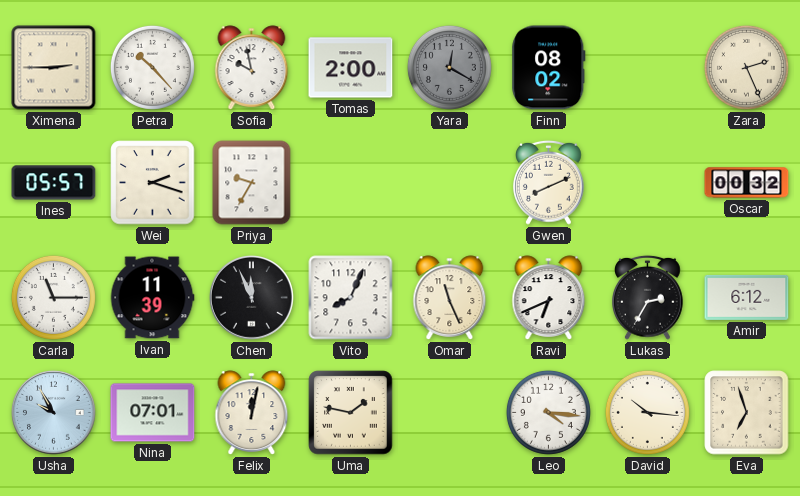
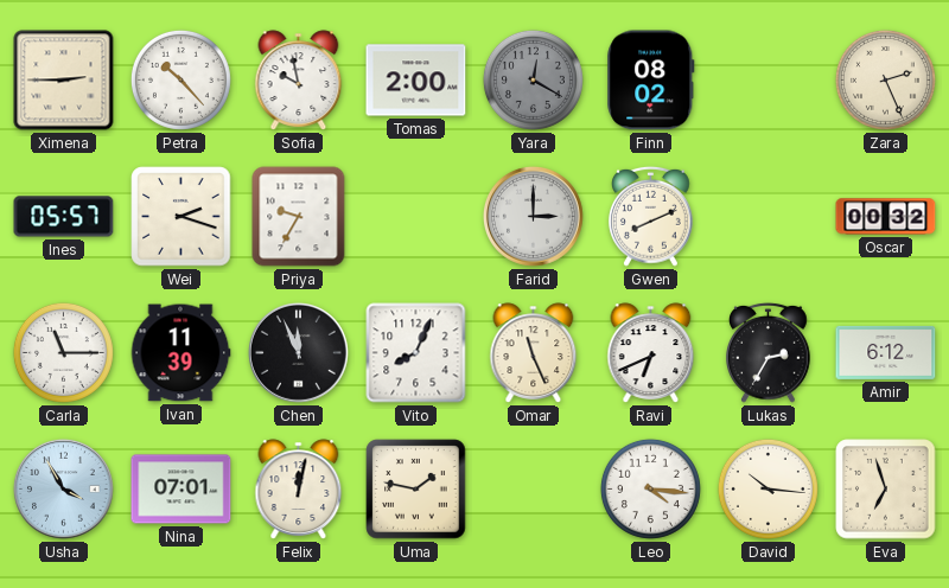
Farid: none -> 3:00
Usha: 9:55 -> 3:55
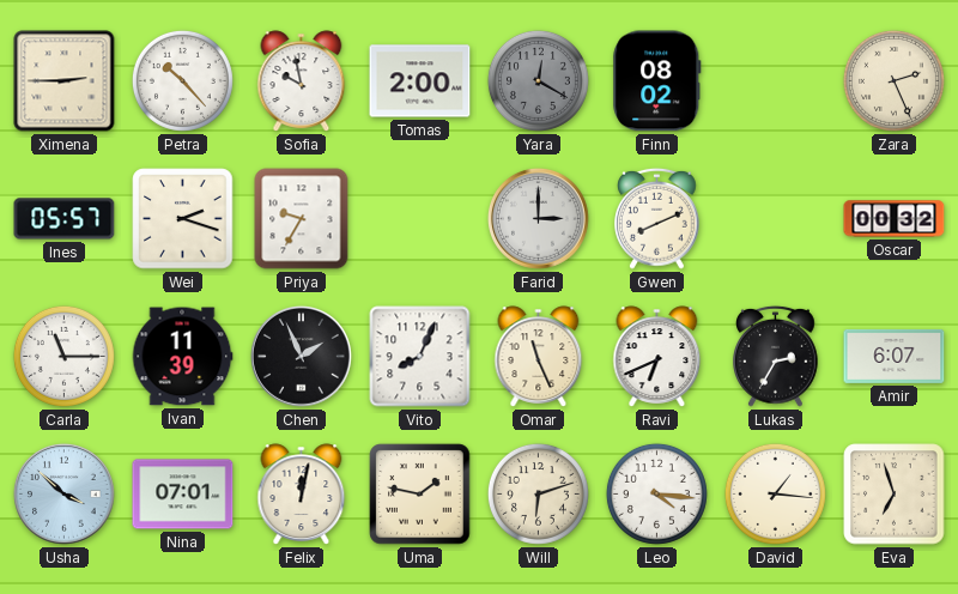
Chen: 11:56 -> 1:56
Amir: 6:12 -> 6:07
Usha: 3:55 -> 3:52
Will: none -> 6:12
David: 10:16 -> 1:16
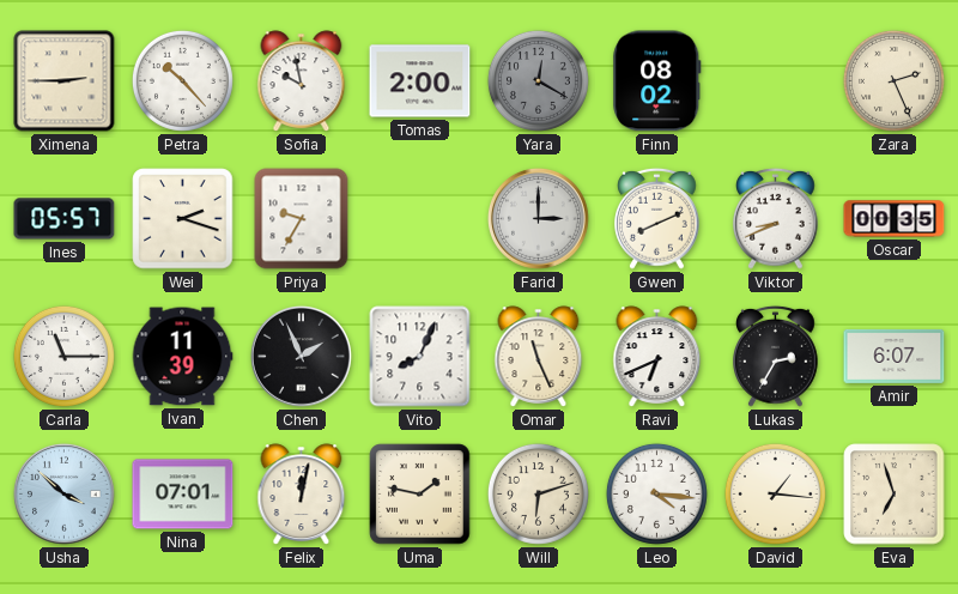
Viktor: none -> 8:41
Oscar: 00:32 -> 00:35
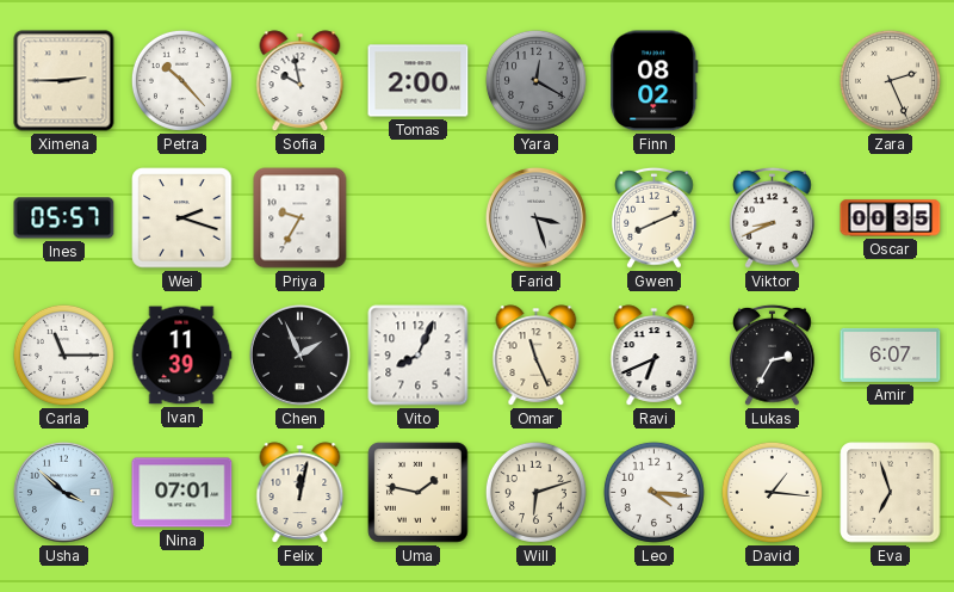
Farid: 3:00 -> 3:27
